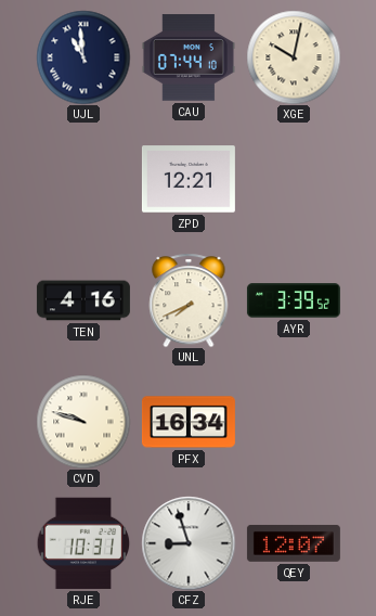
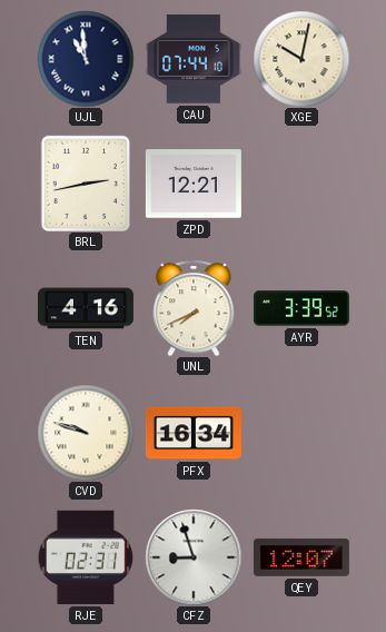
BRL: none -> 2:43
RJE: 10:31 -> 02:31
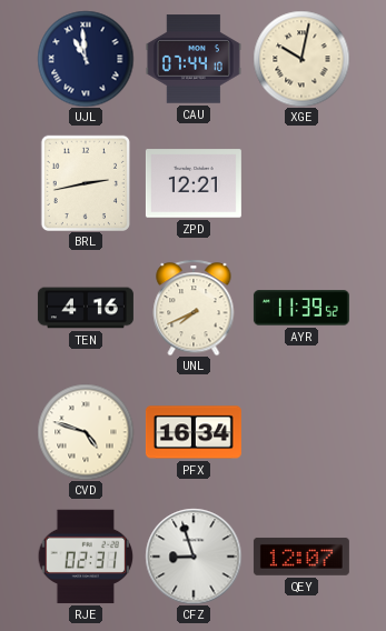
AYR: 3:39 -> 11:39
CVD: 9:48 -> 4:48
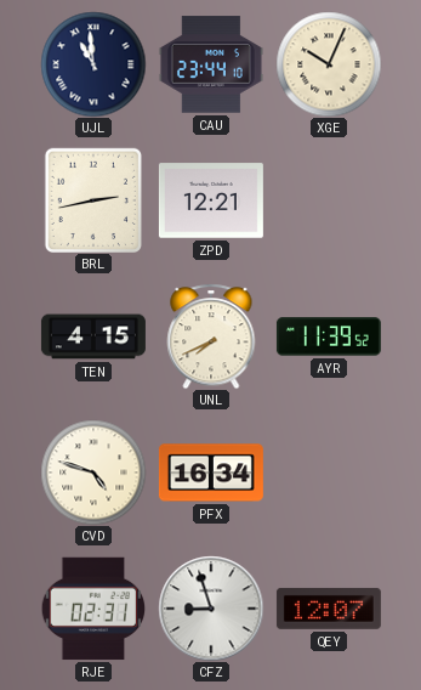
CAU: 07:44 -> 23:44
XGE: 10:02 -> 10:04
TEN: 4:16 -> 4:15
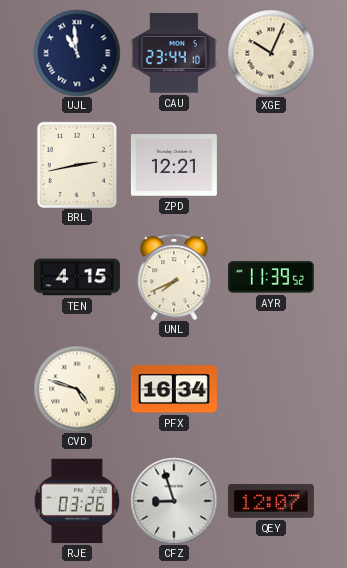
RJE: 02:31 -> 03:26
